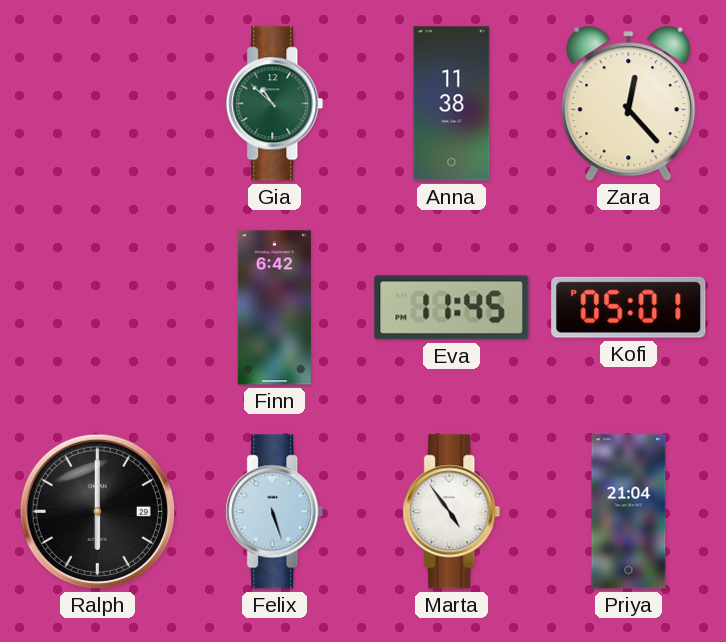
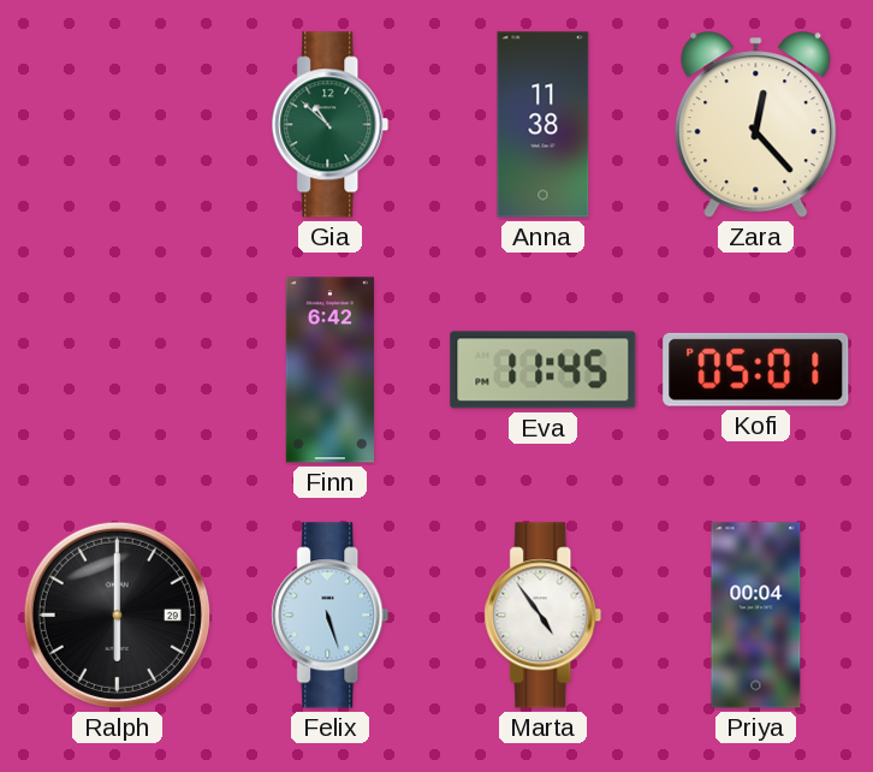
Priya: 21:04 -> 00:04
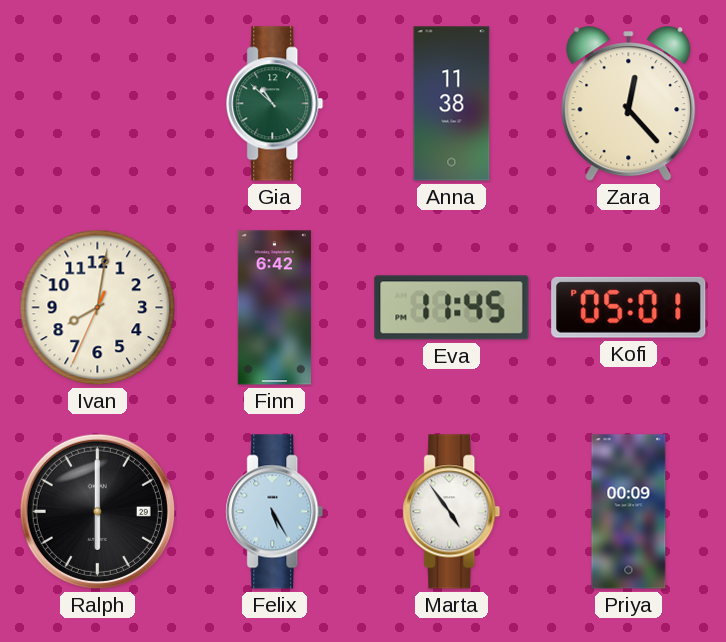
Ivan: none -> 8:01
Felix: 5:27 -> 5:25
Priya: 00:04 -> 00:09
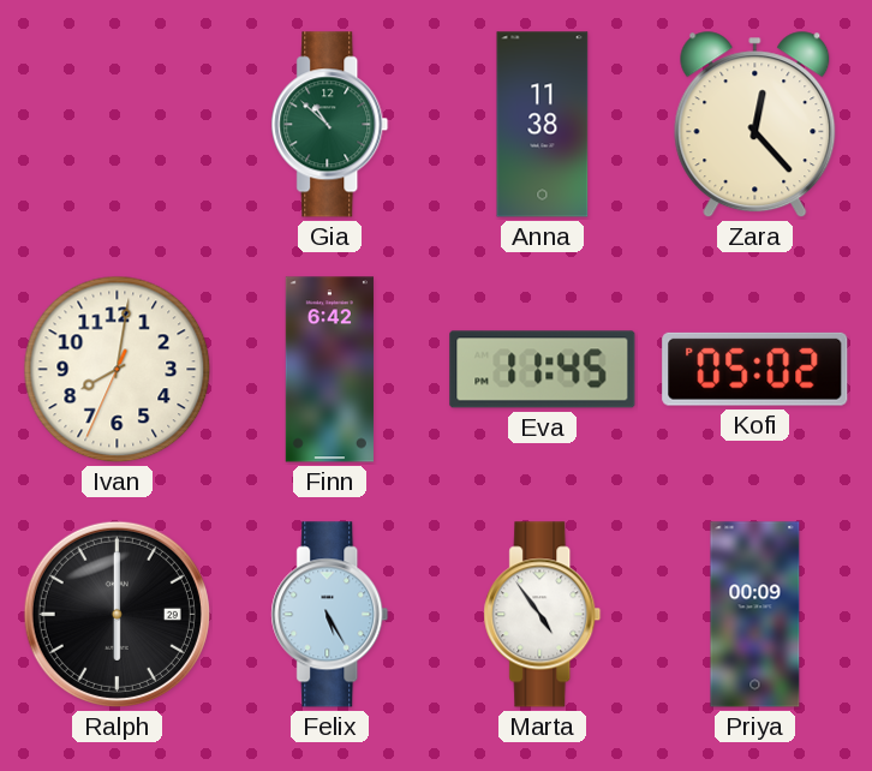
Kofi: 05:01 -> 05:02
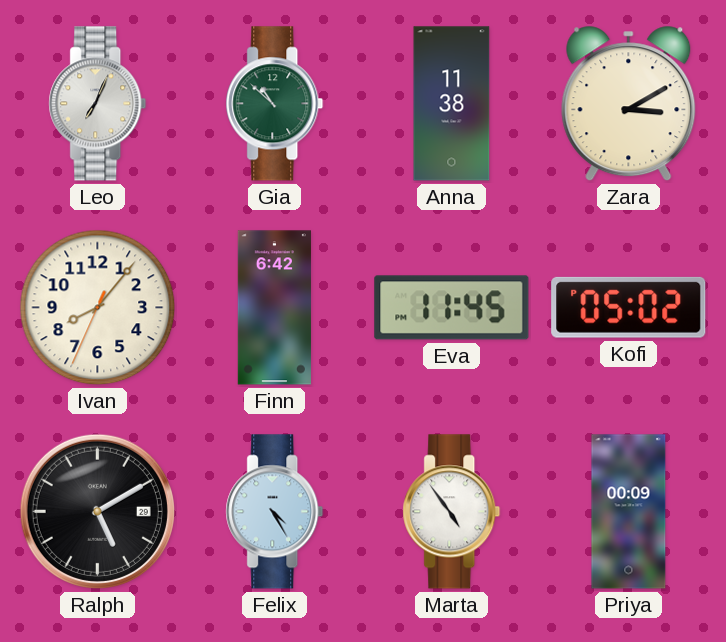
Leo: none -> 7:04
Zara: 12:23 -> 3:10
Ivan: 8:01 -> 8:06
Ralph: 6:00 -> 5:10
Felix: 5:25 -> 4:25
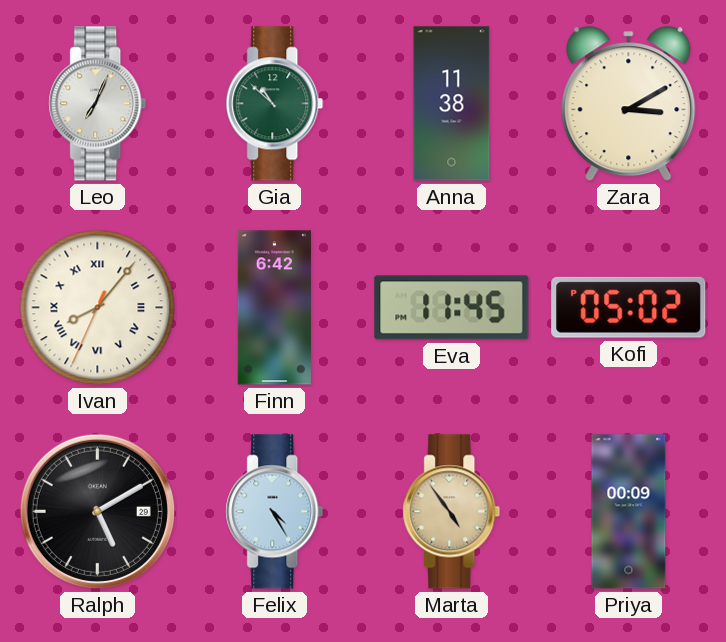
Ivan numerals: Arabic -> Roman
Marta dial: white -> champagne
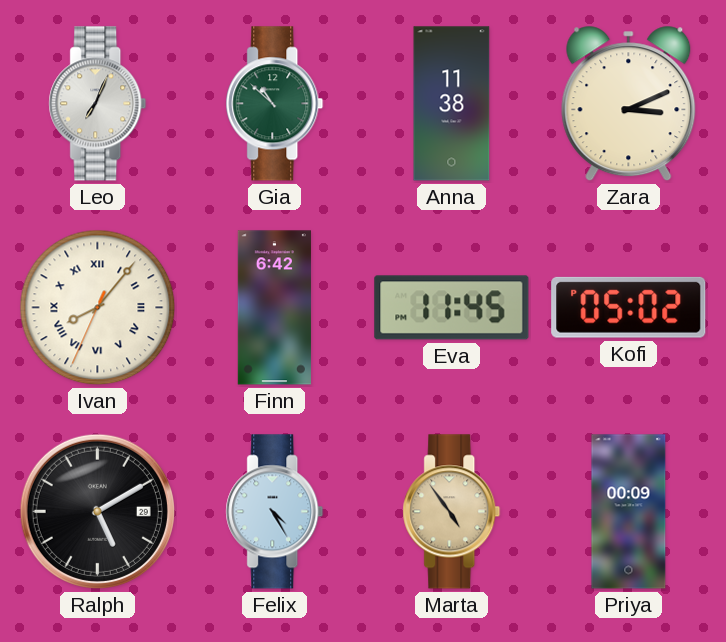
Zara: 3:10 -> 3:11
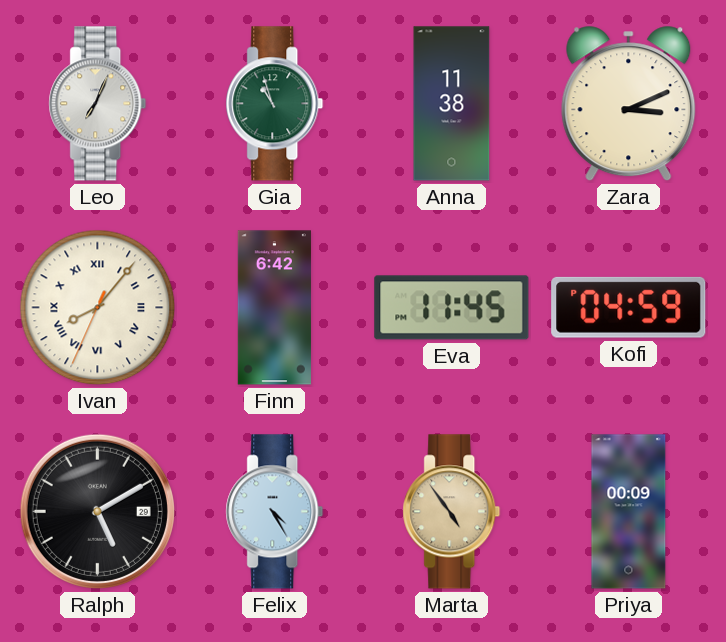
Gia: 10:52 -> 10:57
Kofi: 05:02 -> 04:59
